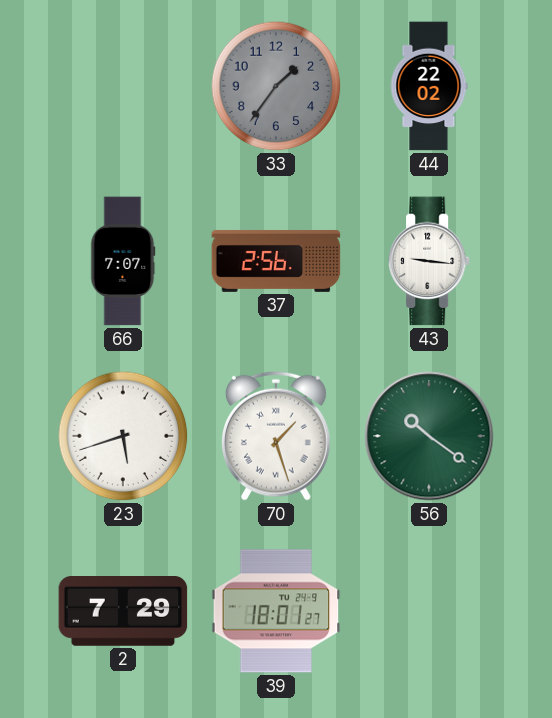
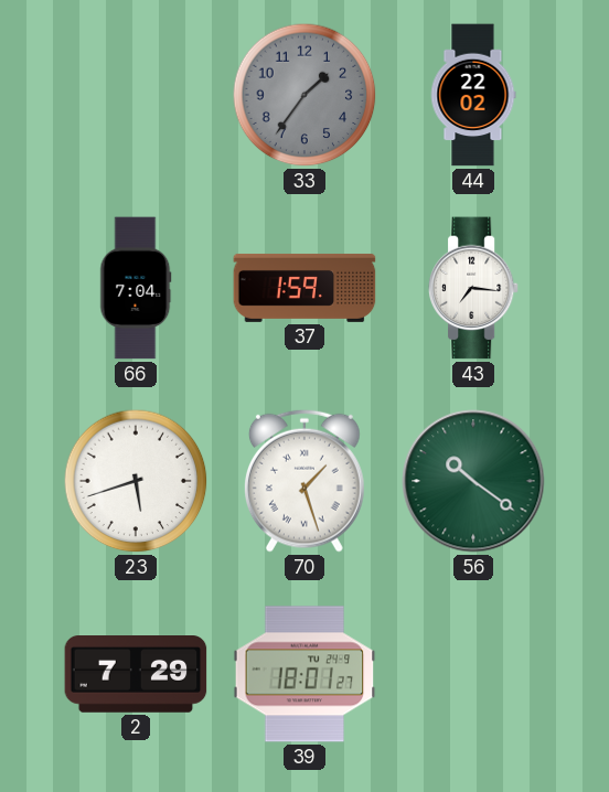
66: 7:07 -> 7:04
37: 2:56 -> 1:59
43: 9:16 -> 7:16
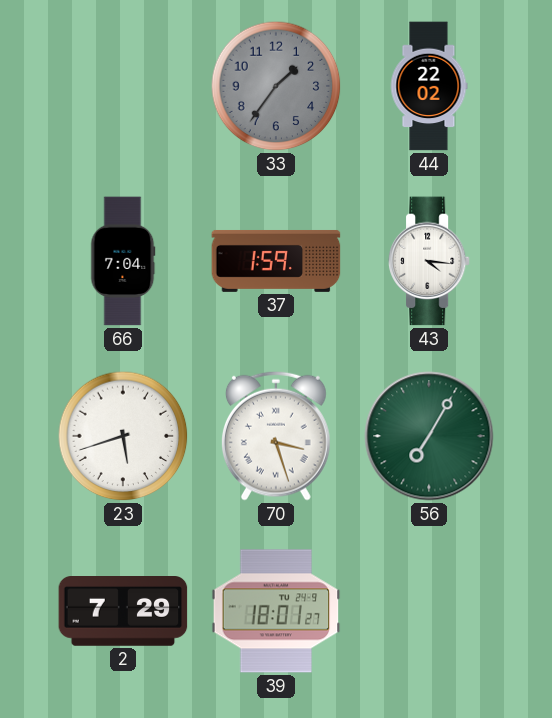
43: 7:16 -> 4:16
70: 1:27 -> 3:27
56: 10:21 -> 7:05
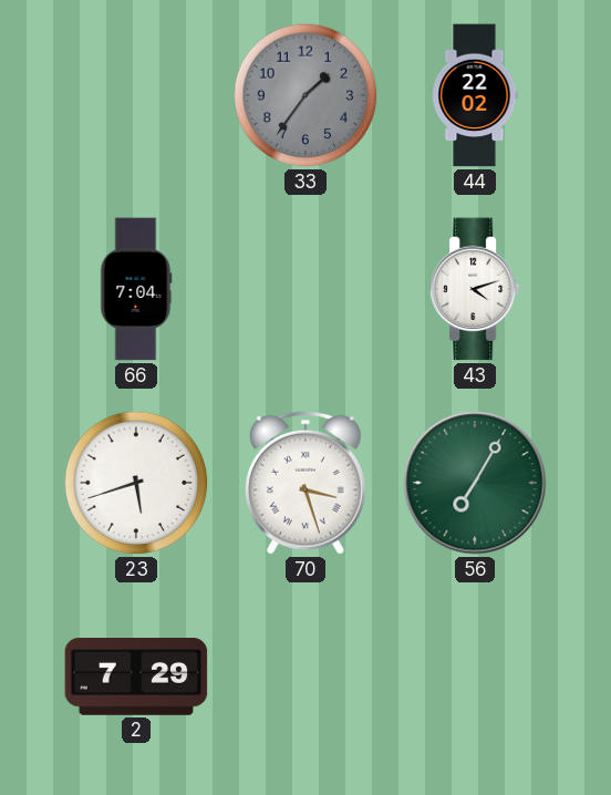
37: 1:59 -> none
43: 4:16 -> 4:12
39: 18:01 -> none
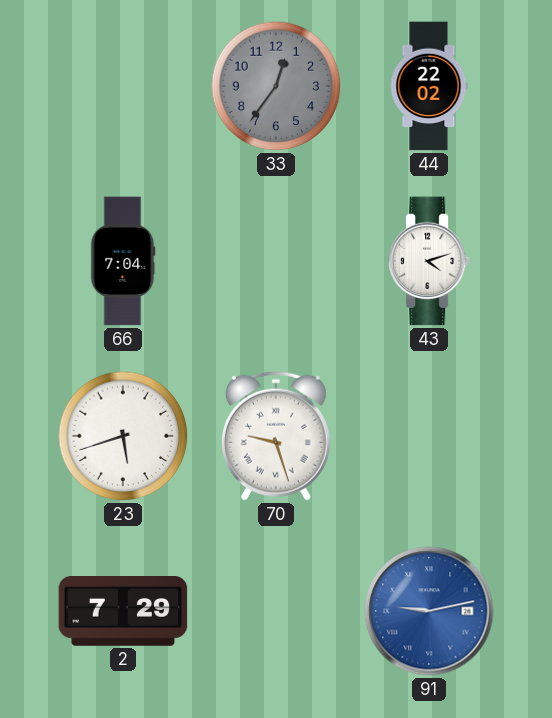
33: 1:36 -> 12:36
70: 3:27 -> 9:27
56: 7:05 -> none
91: none -> 9:13
